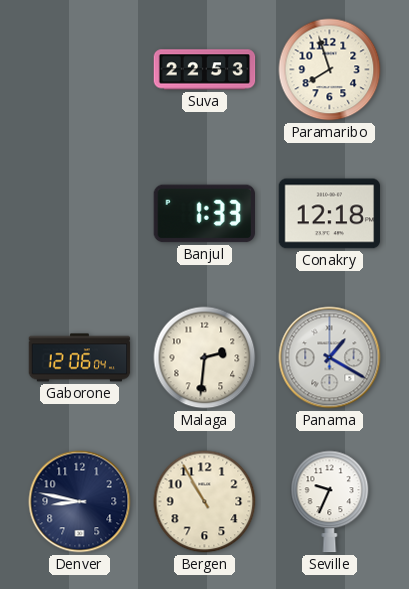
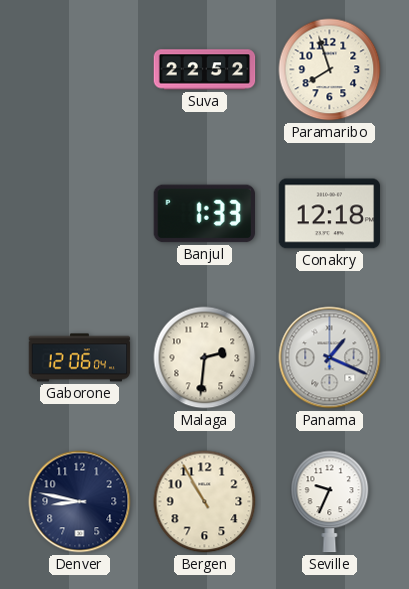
Suva: 22:53 -> 22:52
Panama: 1:20 -> 1:19
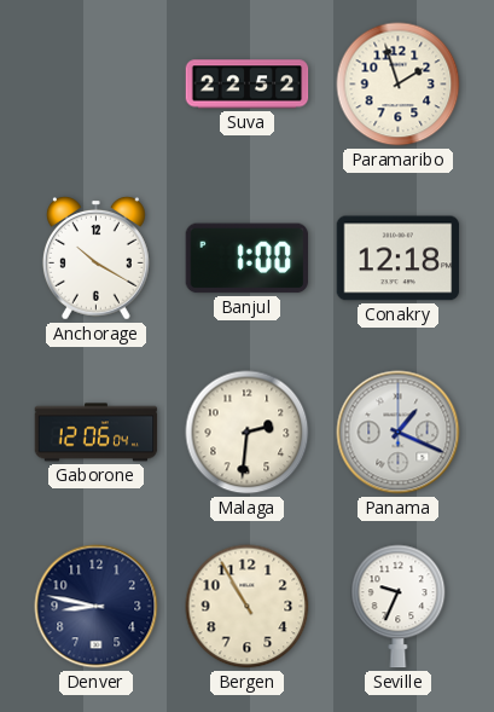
Paramaribo: 7:57 -> 1:57
Anchorage: none -> 10:20
Banjul: 1:33 -> 1:00
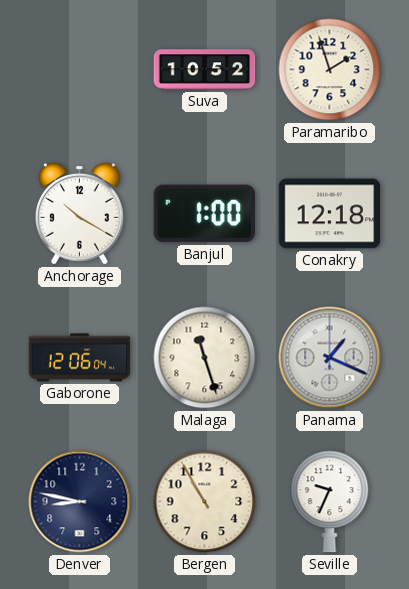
Suva: 22:52 -> 10:52
Malaga: 2:31 -> 11:27
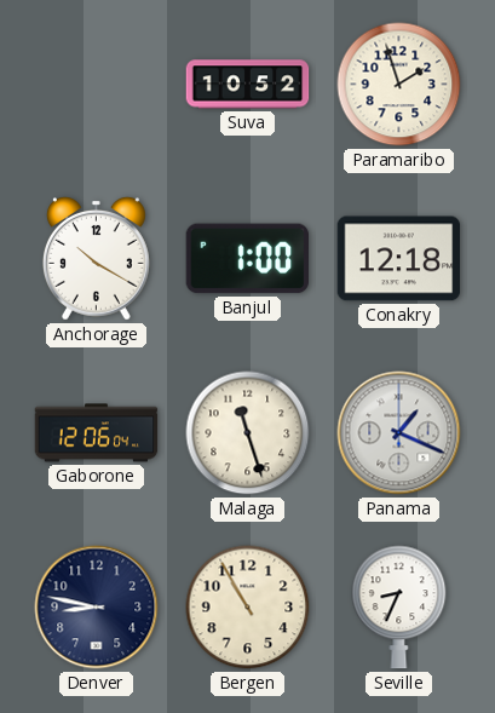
Seville: 9:34 -> 8:34
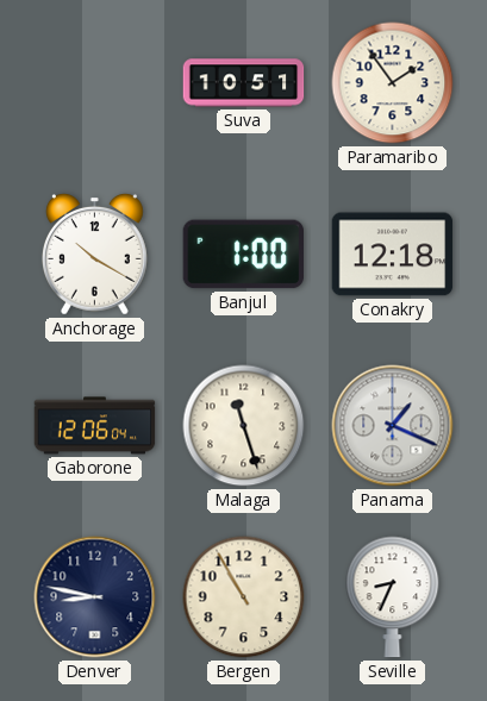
Suva: 10:52 -> 10:51
Paramaribo: 1:57 -> 1:54
